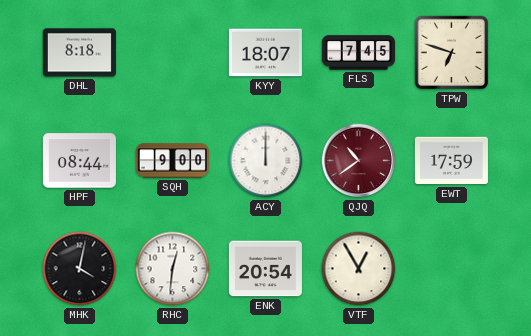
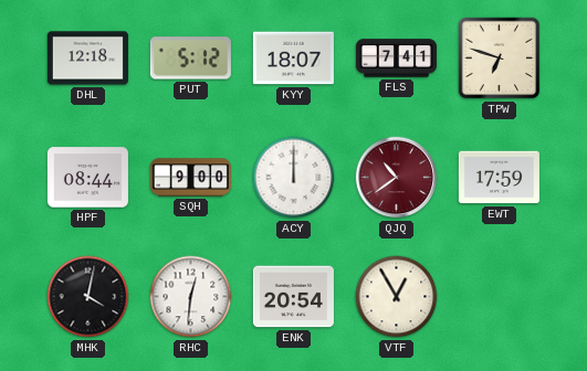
DHL: 8:18 -> 12:18
PUT: none -> 5:12
FLS: 7:45 -> 7:41
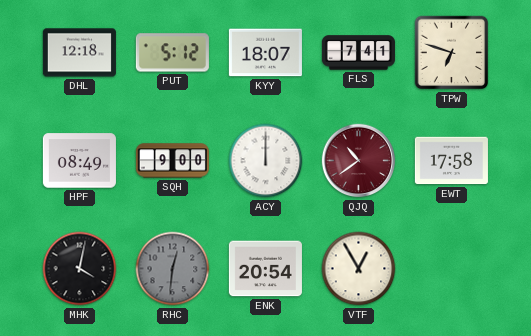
HPF: 08:44 -> 08:49
EWT: 17:59 -> 17:58
RHC dial: white -> grey
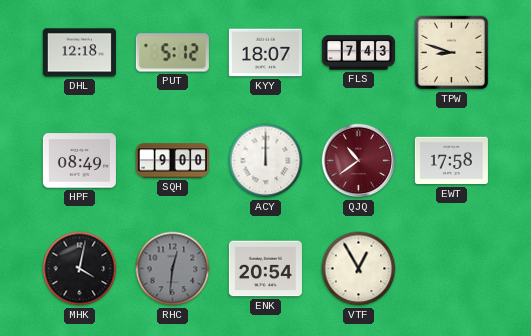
FLS: 7:41 -> 7:43
TPW: 6:48 -> 8:48
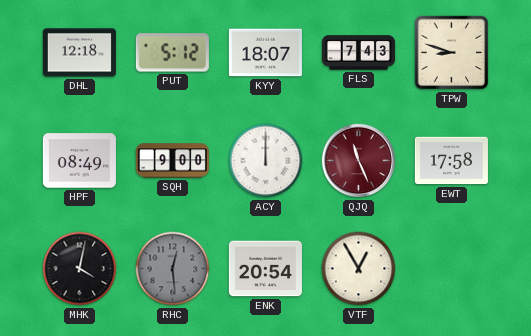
QJQ: 10:39 -> 11:26
RHC: 12:31 -> 12:29
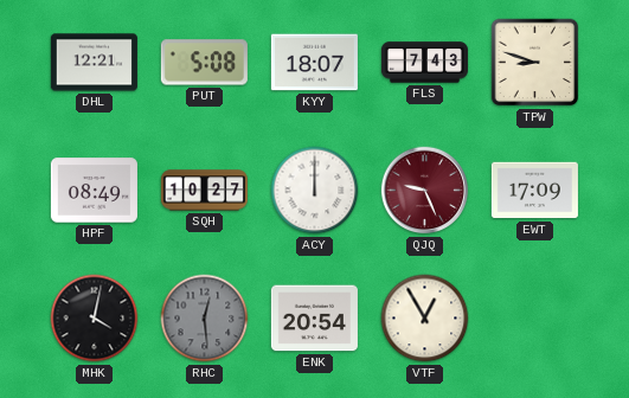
DHL: 12:18 -> 12:21
PUT: 5:12 -> 5:08
SQH: 9:00 -> 10:27
QJQ: 11:26 -> 9:26
EWT: 17:58 -> 17:09
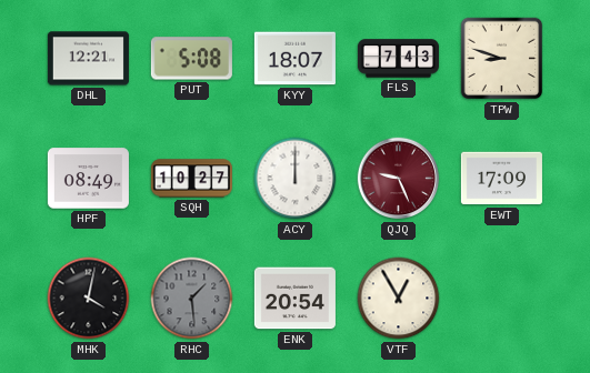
RHC: 12:29 -> 1:29
